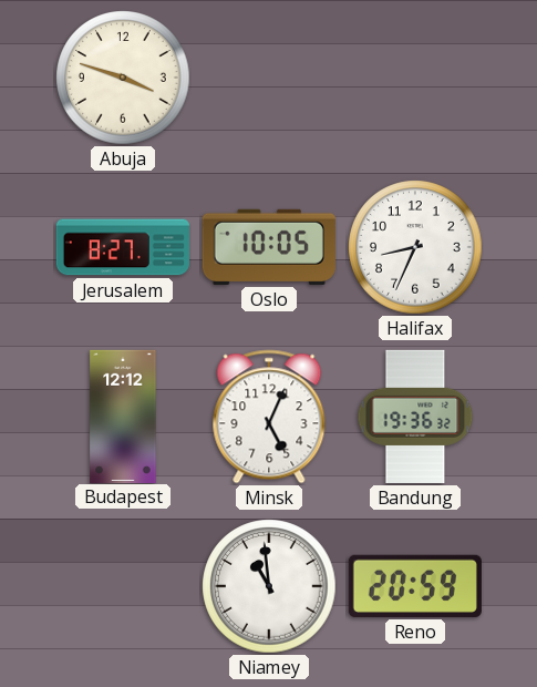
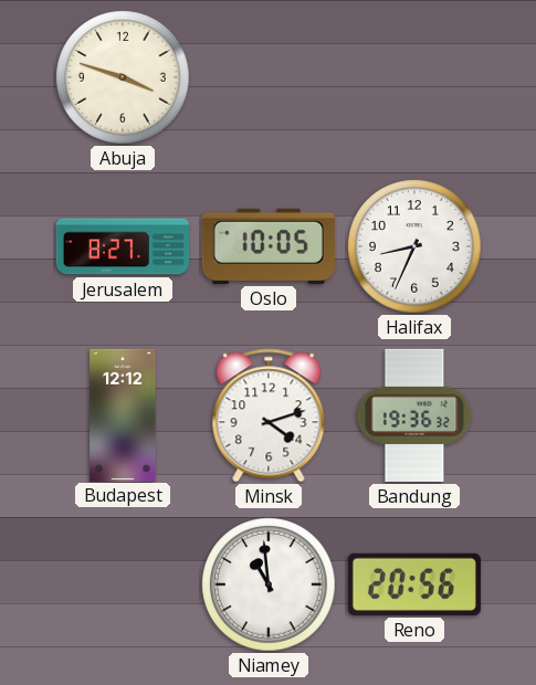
Minsk: 5:04 -> 4:12
Reno: 20:59 -> 20:56
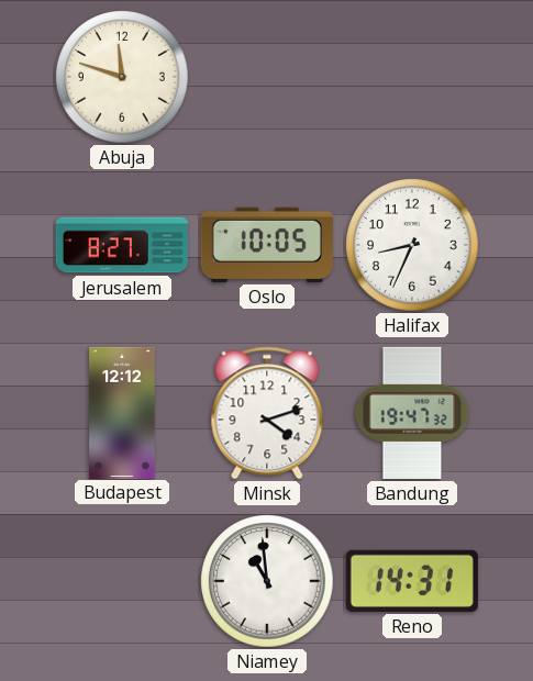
Abuja: 3:48 -> 11:48
Bandung: 19:36 -> 19:47
Reno: 20:56 -> 14:31
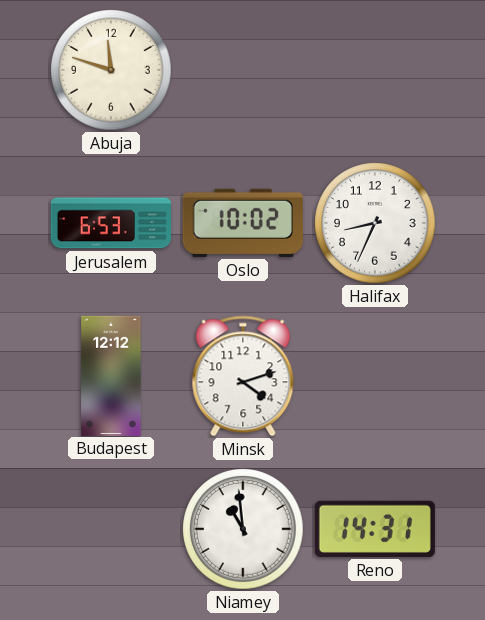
Jerusalem: 8:27 -> 6:53
Oslo: 10:05 -> 10:02
Bandung: 19:47 -> none
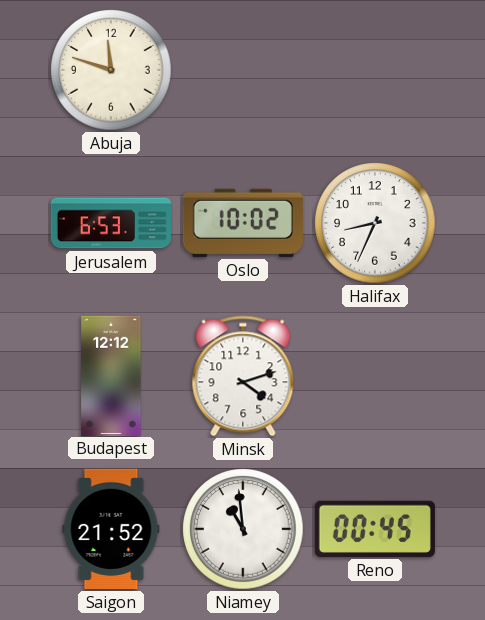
Saigon: none -> 21:52
Reno: 14:31 -> 00:45
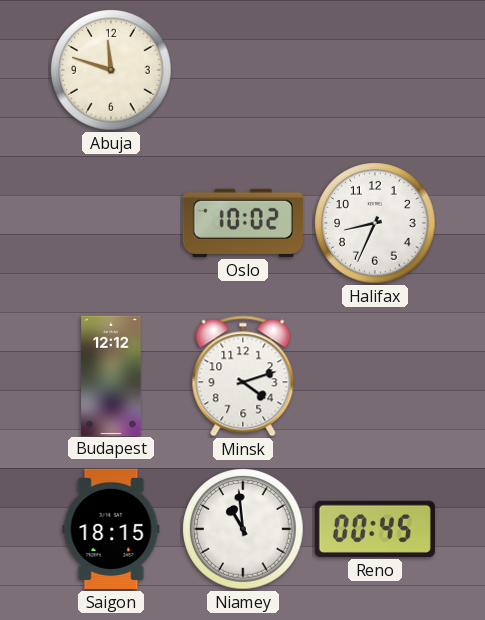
Jerusalem: 6:53 -> none
Saigon: 21:52 -> 18:15
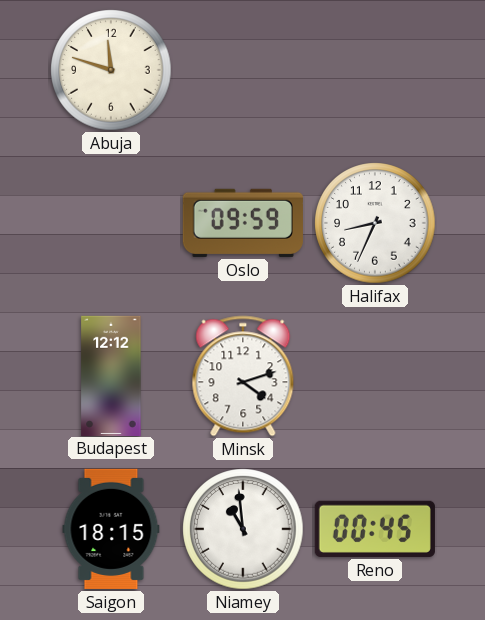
Oslo: 10:02 -> 09:59
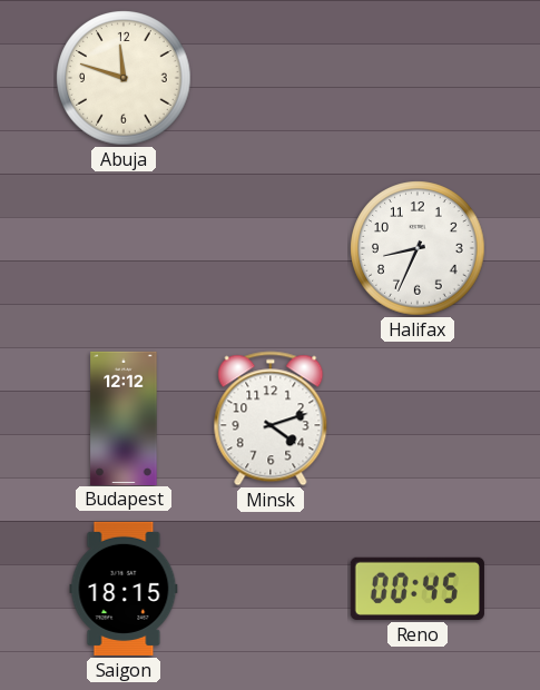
Oslo: 09:59 -> none
Niamey: 10:59 -> none
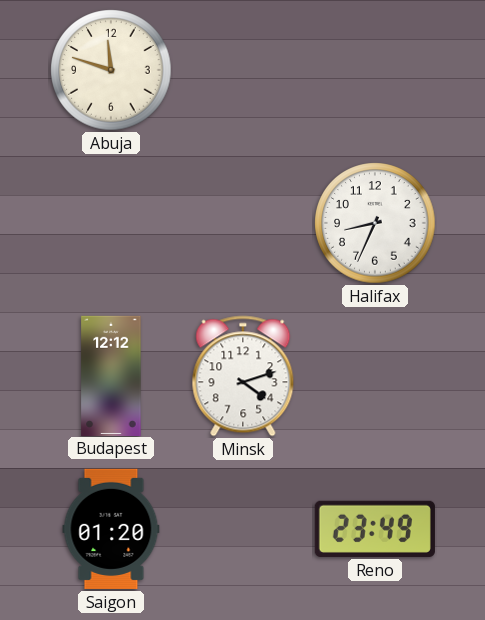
Saigon: 18:15 -> 01:20
Reno: 00:45 -> 23:49
